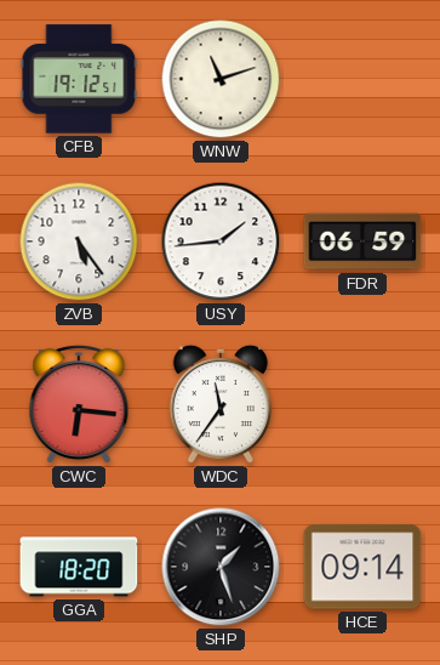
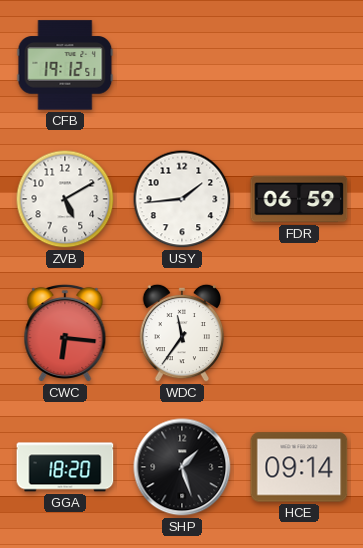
WNW: 11:12 -> none
ZVB: 5:24 -> 5:10
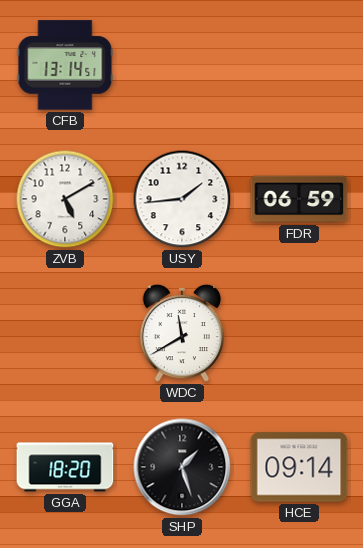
CFB: 19:12 -> 13:14
CWC: 6:16 -> none
WDC: 11:36 -> 11:40
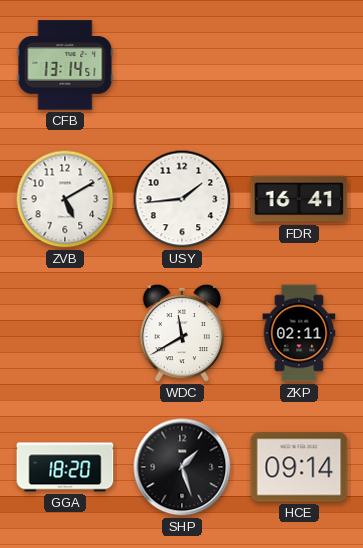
FDR: 06:59 -> 16:41
ZKP: none -> 02:11
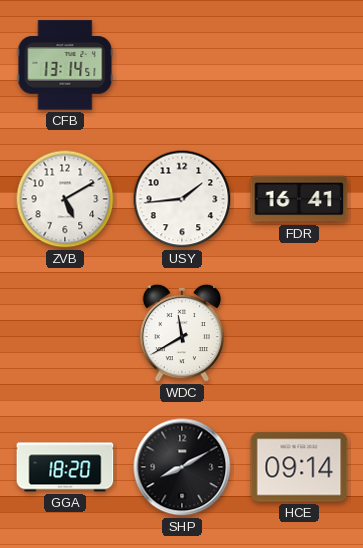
ZKP: 02:11 -> none
SHP: 1:27 -> 8:10
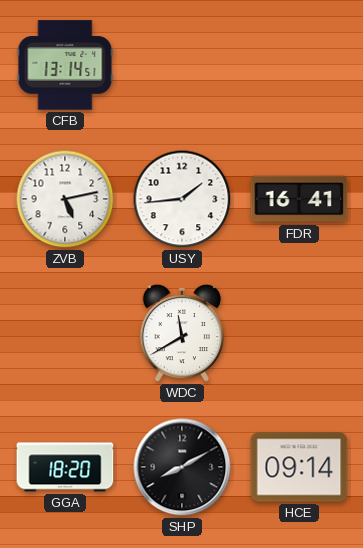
ZVB: 5:10 -> 5:13
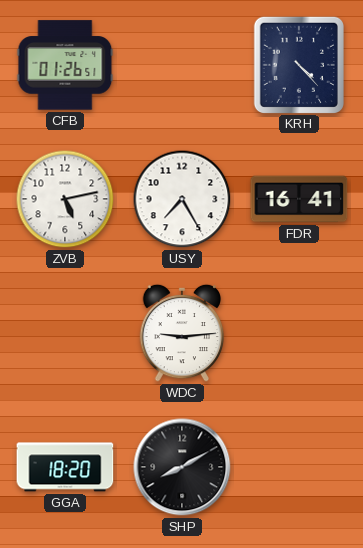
CFB: 13:14 -> 01:26
KRH: none -> 4:23
USY: 1:44 -> 7:25
WDC: 11:40 -> 9:14
HCE: 09:14 -> none
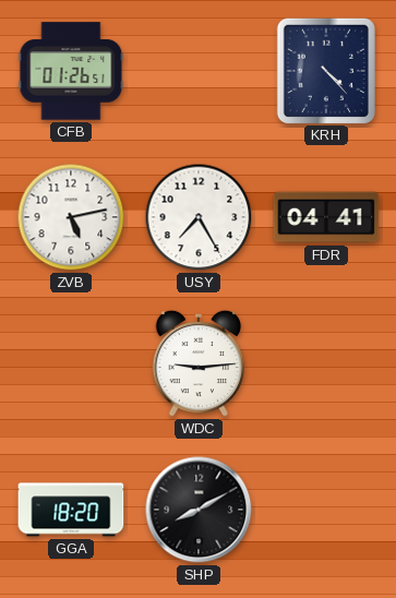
FDR: 16:41 -> 04:41
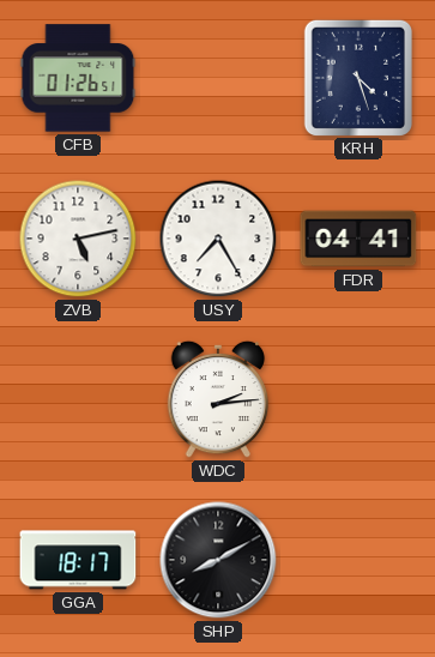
KRH: 4:23 -> 4:27
WDC: 9:14 -> 2:14
GGA: 18:20 -> 18:17
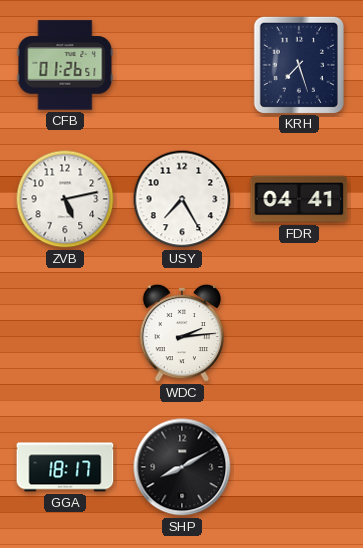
KRH: 4:27 -> 7:27
